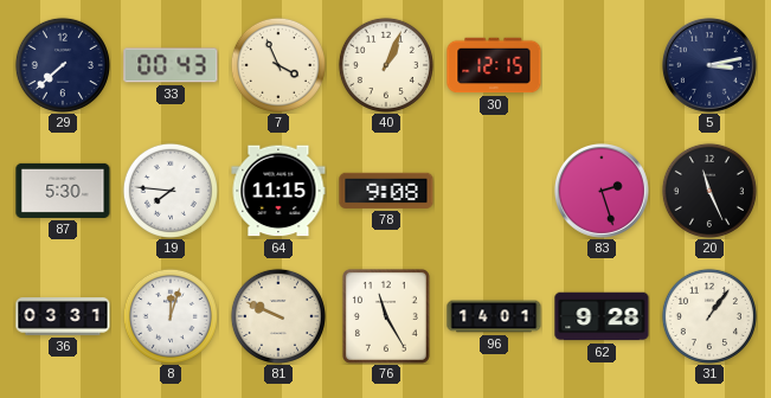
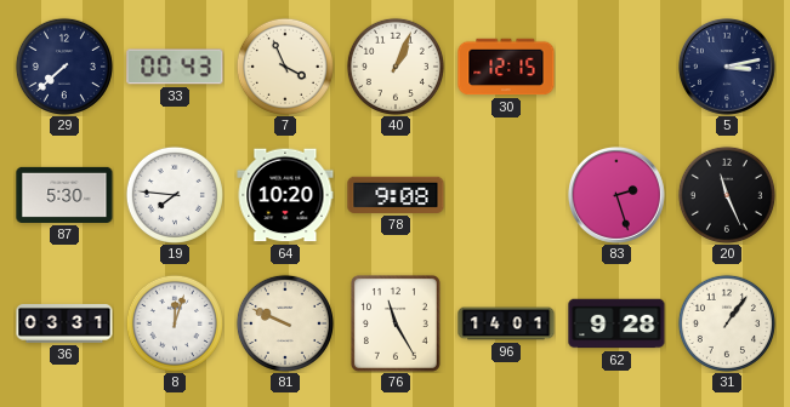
64: 11:15 -> 10:20
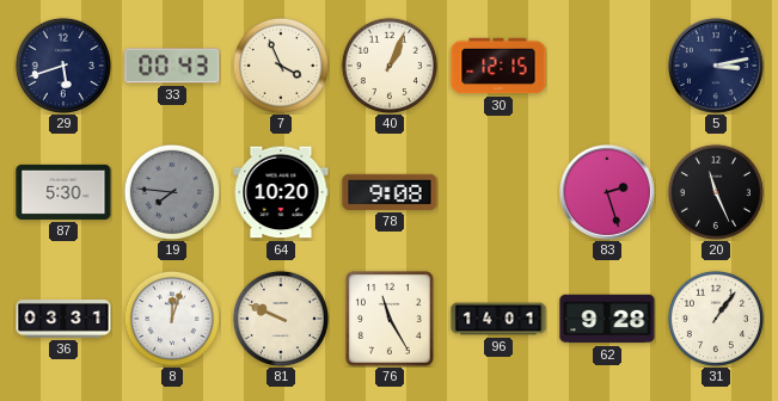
29: 7:38 -> 5:42
19 dial: white -> grey
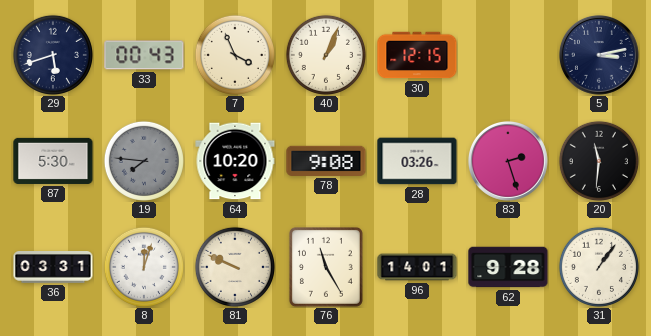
28: none -> 03:26
20: 11:26 -> 11:31
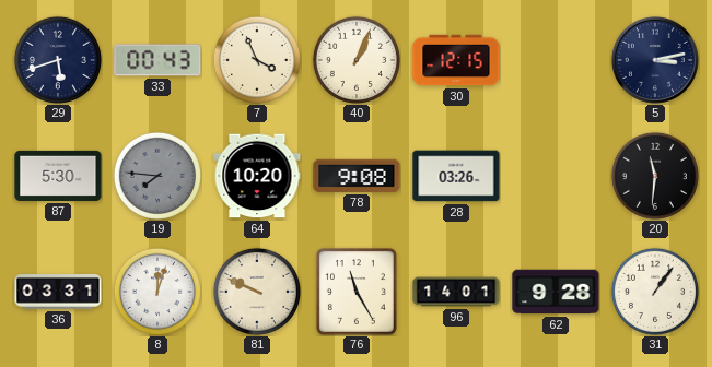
83: 2:27 -> none
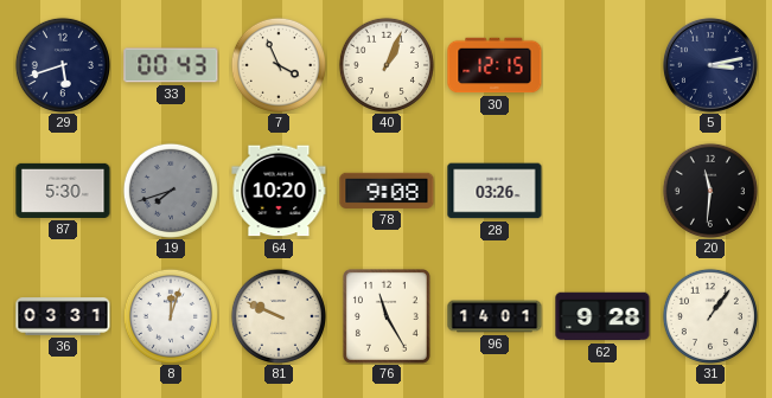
19: 7:46 -> 7:42
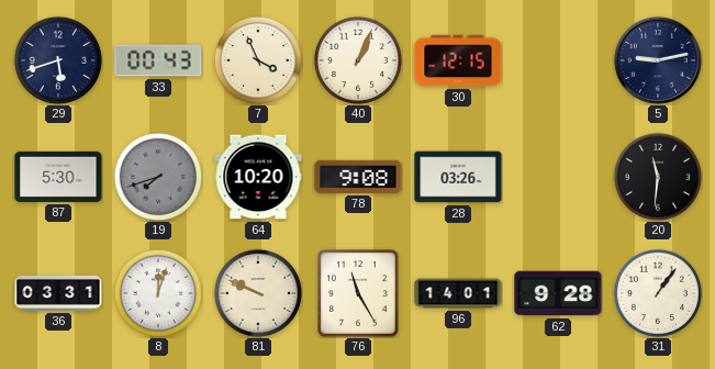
5: 3:13 -> 9:13
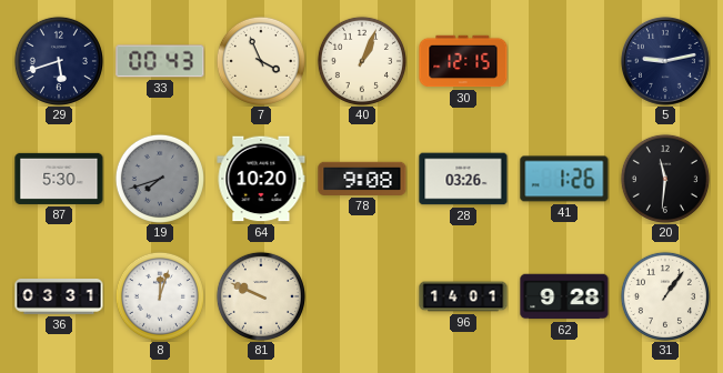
41: none -> 1:26
76: 11:25 -> none
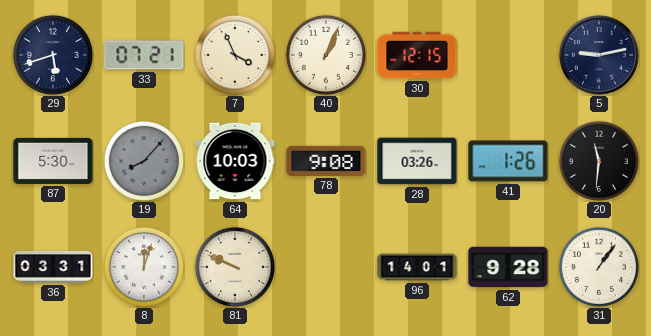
33: 00:43 -> 07:21
19: 7:42 -> 8:07
64: 10:20 -> 10:03
